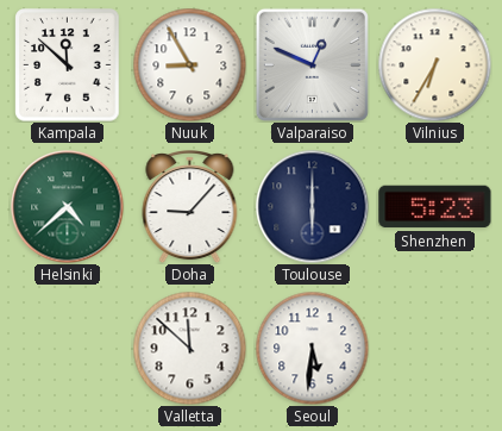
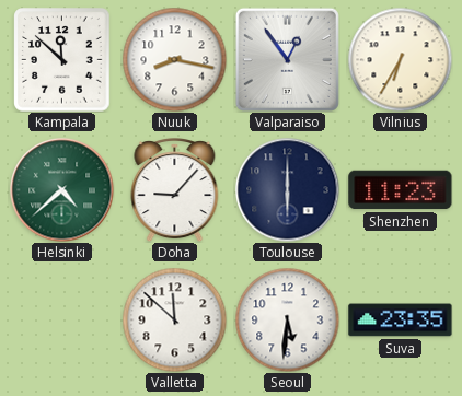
Nuuk: 8:55 -> 8:17
Valparaiso: 12:49 -> 12:54
Shenzhen: 5:23 -> 11:23
Suva: none -> 23:35
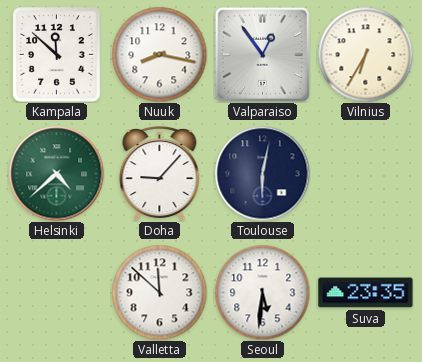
Toulouse: 6:00 -> 6:02
Shenzhen: 11:23 -> none
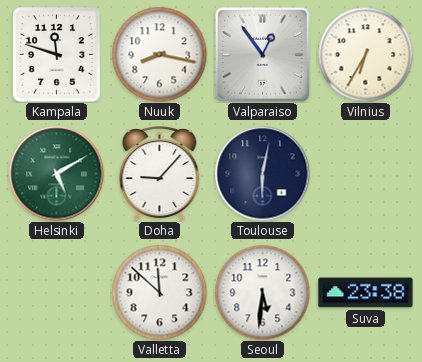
Kampala: 11:52 -> 11:48
Helsinki: 4:38 -> 5:10
Suva: 23:35 -> 23:38
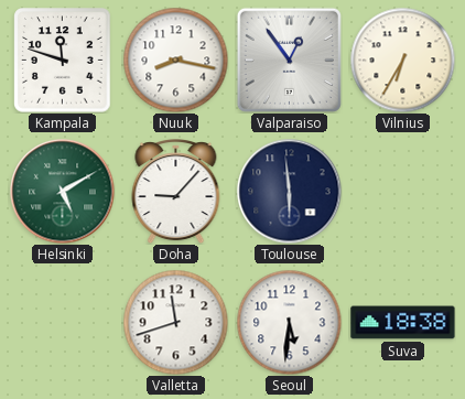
Toulouse: 6:02 -> 5:59
Valletta: 11:52 -> 11:42
Suva: 23:38 -> 18:38
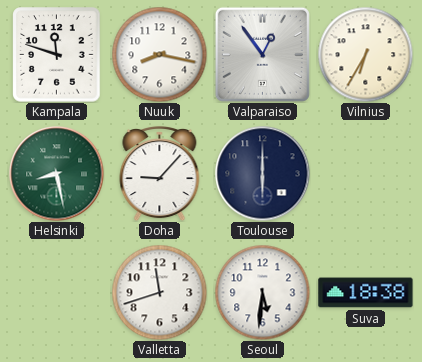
Helsinki: 5:10 -> 8:28
Toulouse: 5:59 -> 6:00
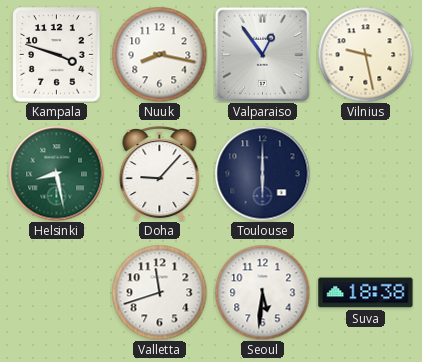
Kampala: 11:48 -> 3:48
Vilnius: 6:35 -> 9:28
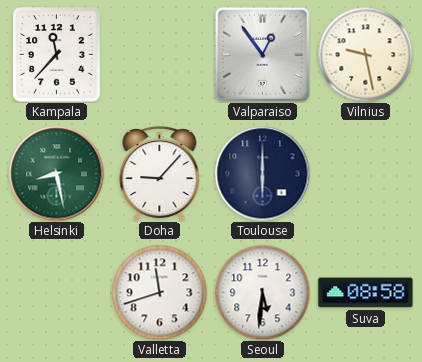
Kampala: 3:48 -> 11:37
Nuuk: 8:17 -> none
Suva: 18:38 -> 08:58
